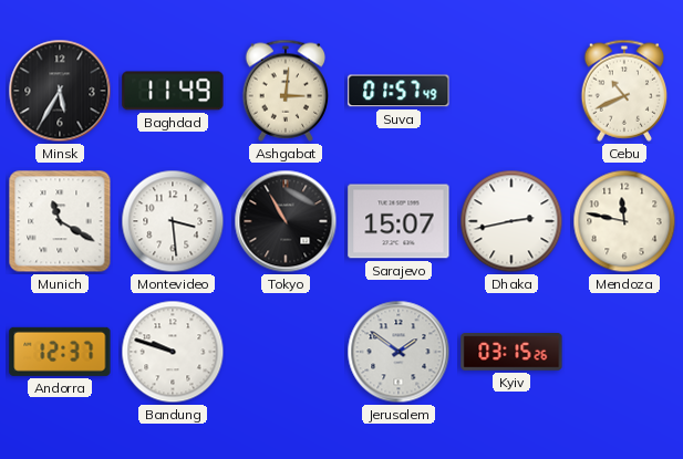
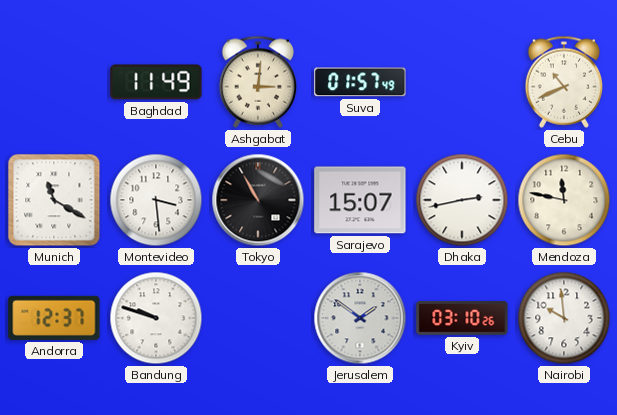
Minsk: 5:35 -> none
Kyiv: 03:15 -> 03:10
Nairobi: none -> 9:59
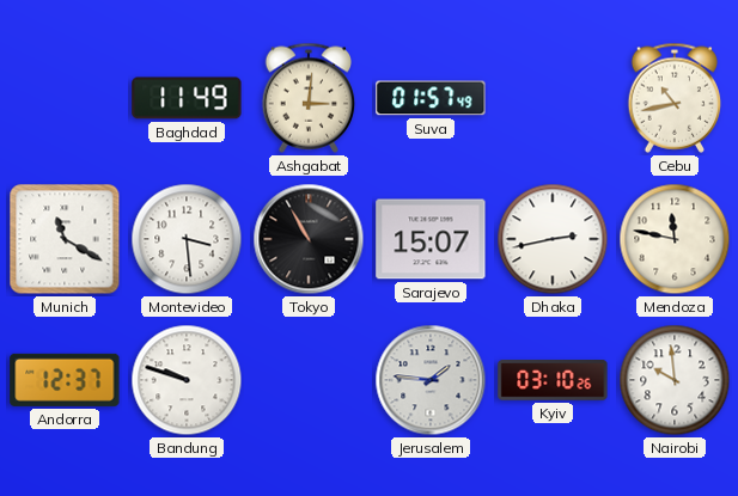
Cebu: 10:41 -> 10:43
Jerusalem: 1:51 -> 1:46
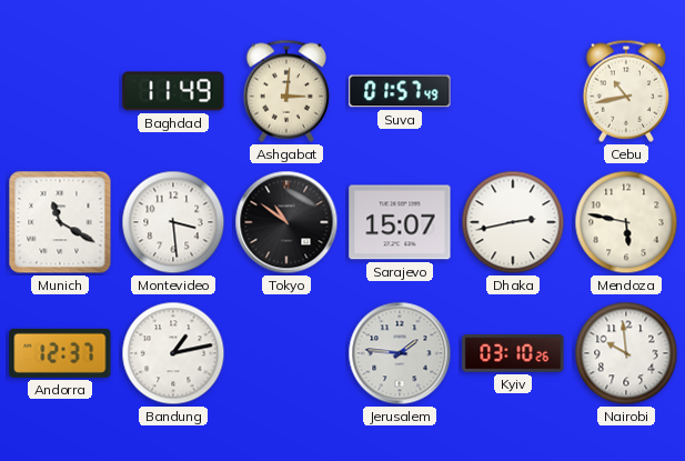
Tokyo: 10:55 -> 10:51
Mendoza: 11:47 -> 5:47
Bandung: 9:48 -> 1:13
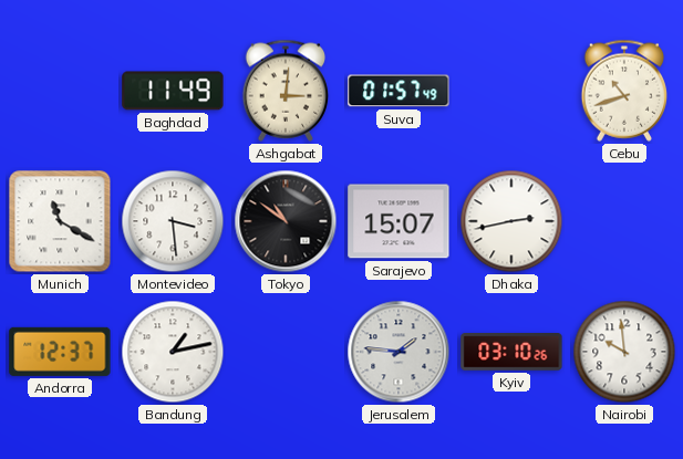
Cebu: 10:43 -> 10:42
Mendoza: 5:47 -> none
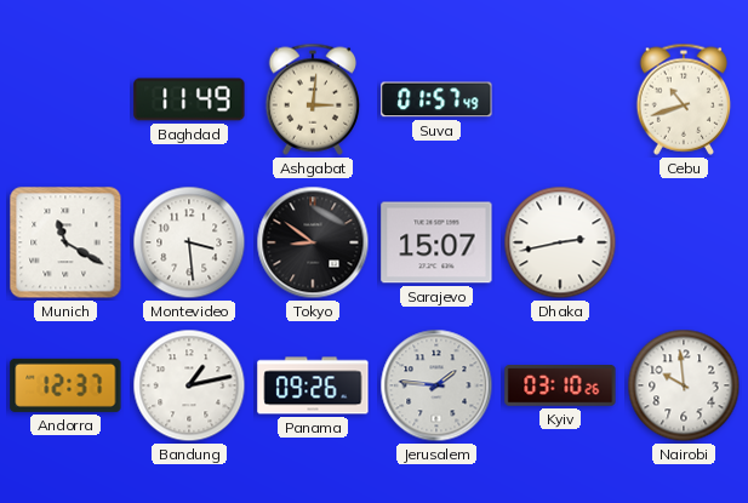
Tokyo: 10:51 -> 8:51
Panama: none -> 09:26
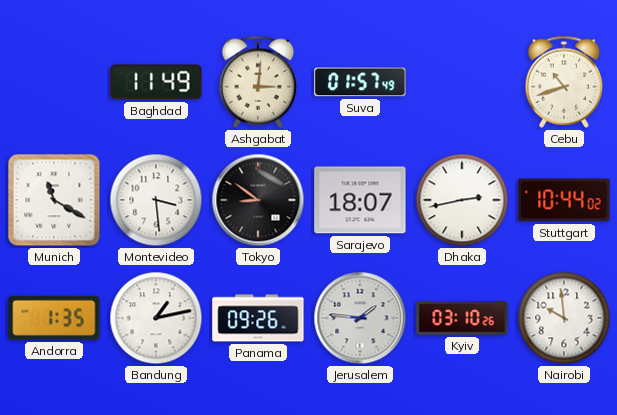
Sarajevo: 15:07 -> 18:07
Stuttgart: none -> 10:44
Andorra: 12:37 -> 1:35
